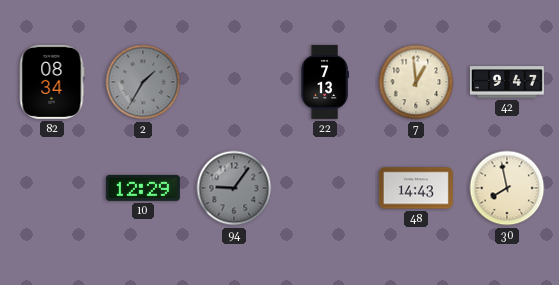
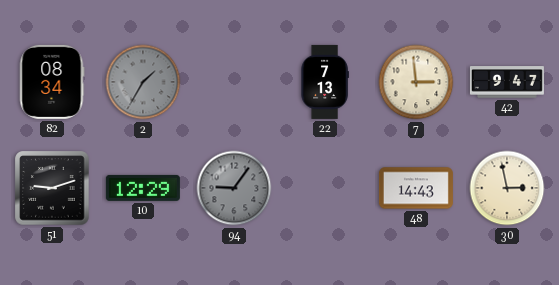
7: 12:59 -> 2:59
51: none -> 9:12
30: 7:58 -> 2:58
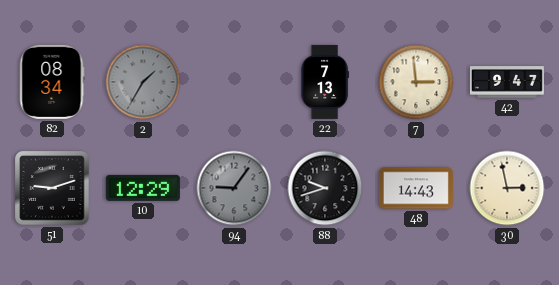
88: none -> 9:42
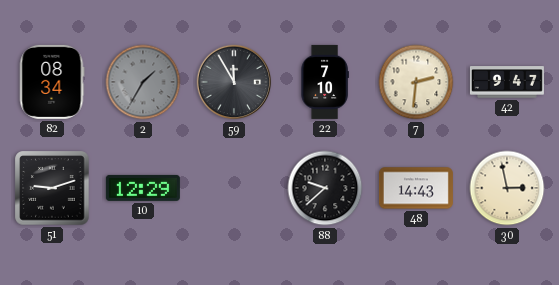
59: none -> 11:55
22: 7:13 -> 7:10
7: 2:59 -> 2:31
94: 9:06 -> none
88: 9:42 -> 9:38
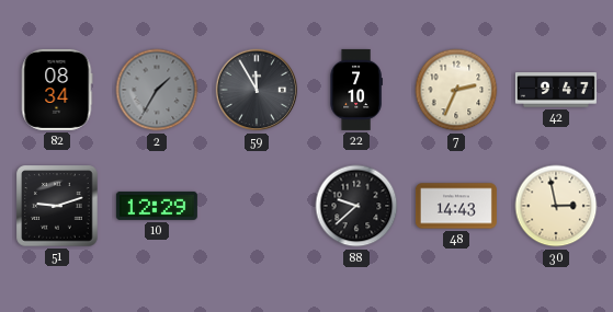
7: 2:31 -> 2:34
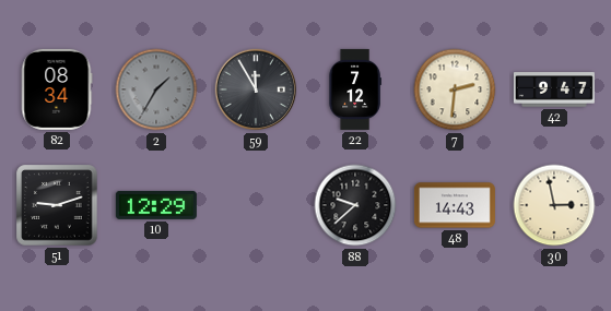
22: 7:10 -> 7:12
7: 2:34 -> 2:31
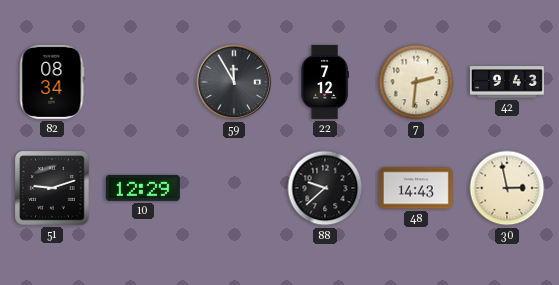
2: 1:35 -> none
42: 9:47 -> 9:43
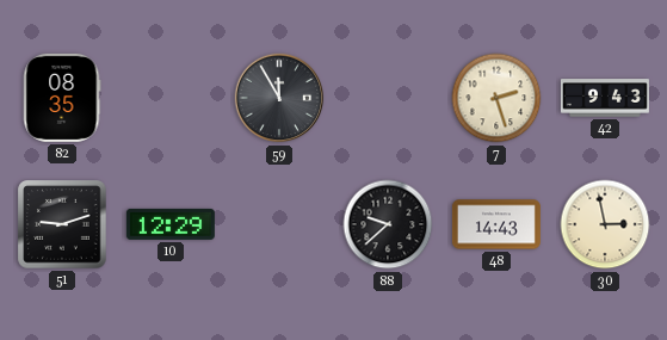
82: 08:34 -> 08:35
22: 7:12 -> none
7: 2:31 -> 2:27
